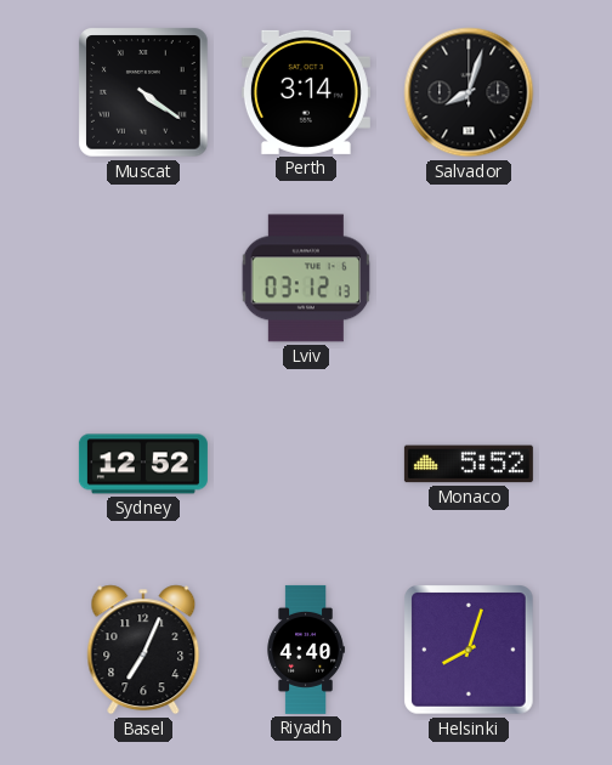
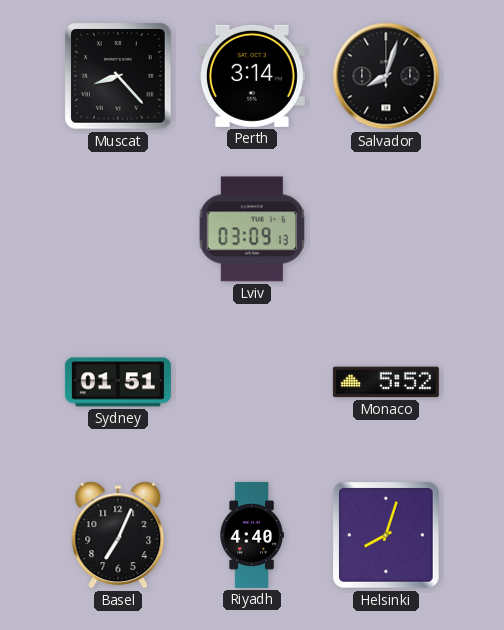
Muscat: 4:21 -> 8:23
Lviv: 03:12 -> 03:09
Sydney: 12:52 -> 01:51
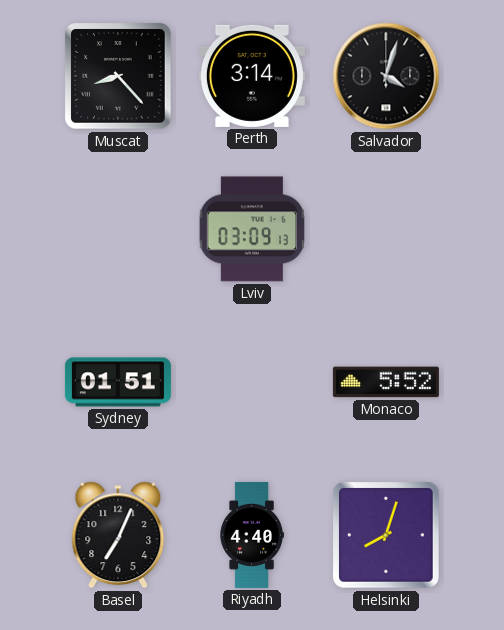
Salvador: 8:03 -> 4:03
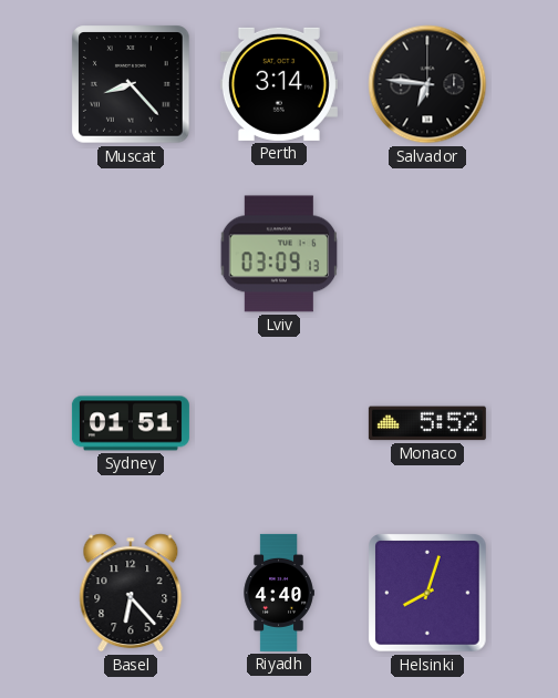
Salvador: 4:03 -> 6:46
Basel: 7:04 -> 6:23
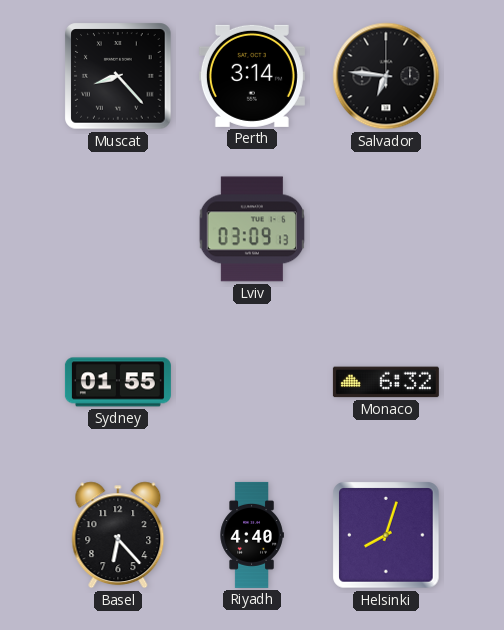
Sydney: 01:51 -> 01:55
Monaco: 5:52 -> 6:32
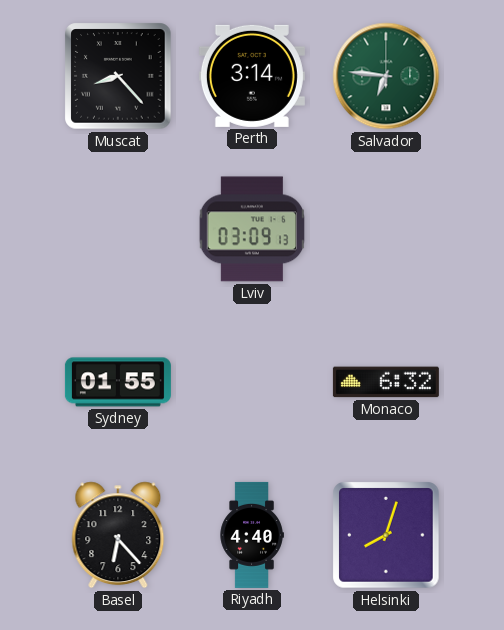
Salvador dial: black -> green
